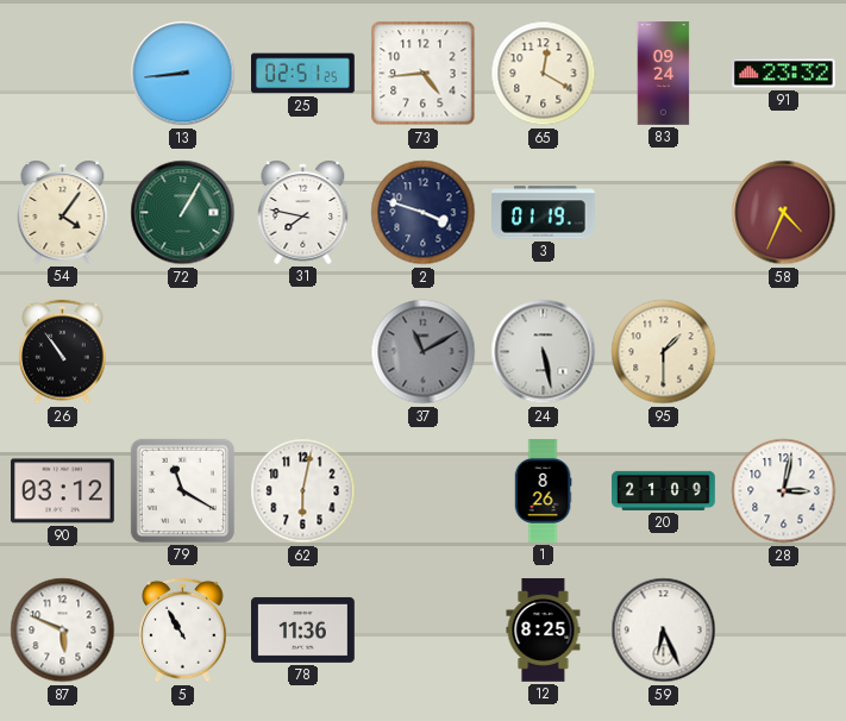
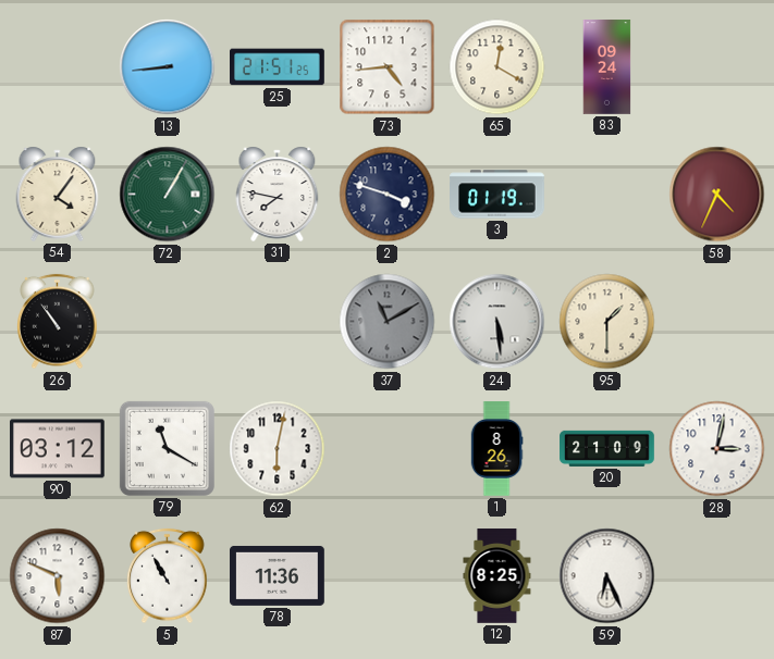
25: 02:51 -> 21:51
91: 23:32 -> none
24: 5:28 -> 5:29
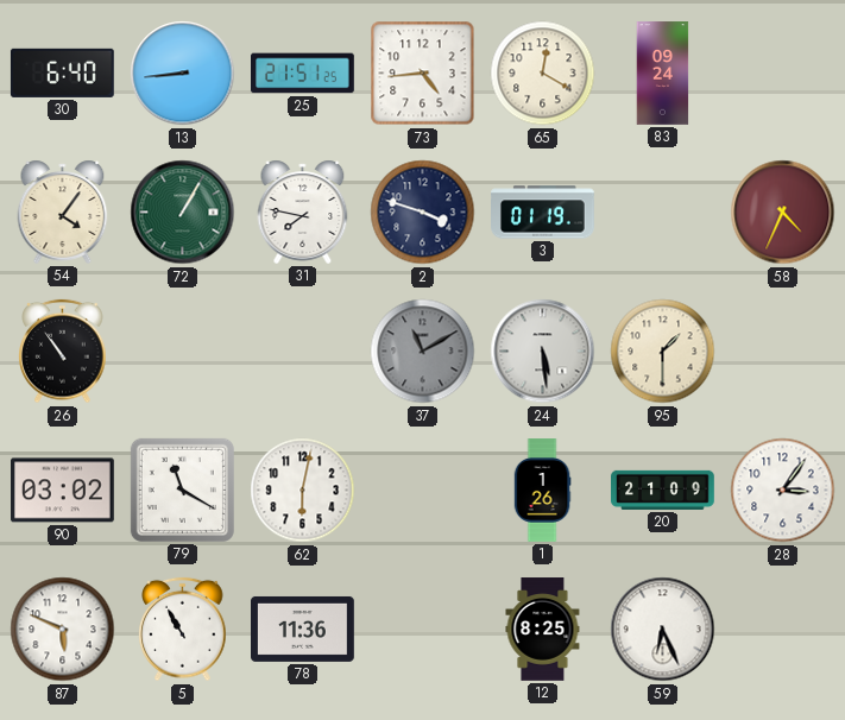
30: none -> 6:40
90: 03:12 -> 03:02
1: 8:26 -> 1:26
28: 3:02 -> 3:06
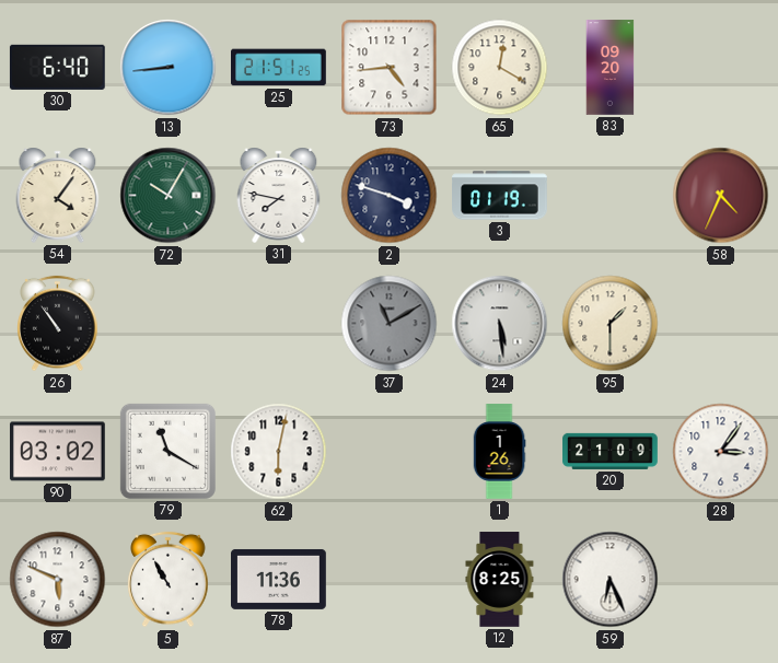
83: 09:24 -> 09:20
72: 1:05 -> 10:05
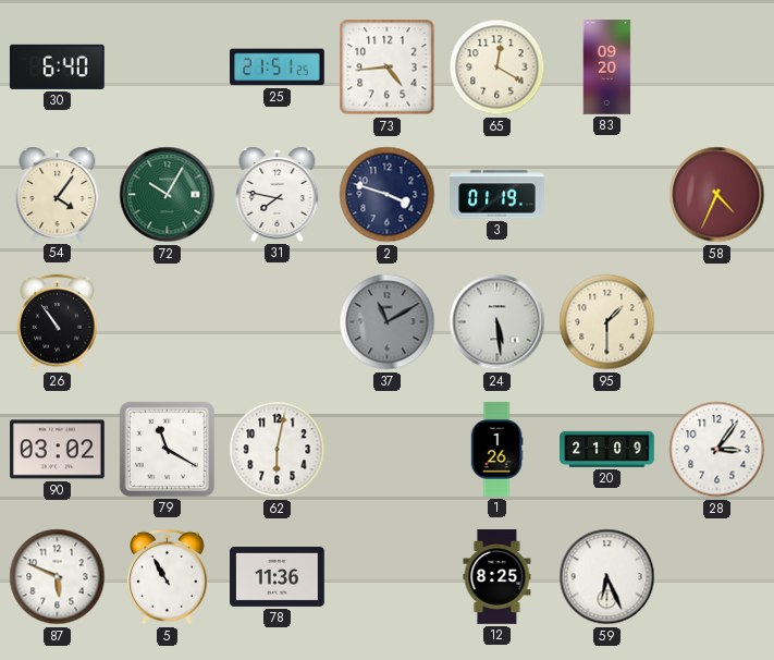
13: 8:44 -> none
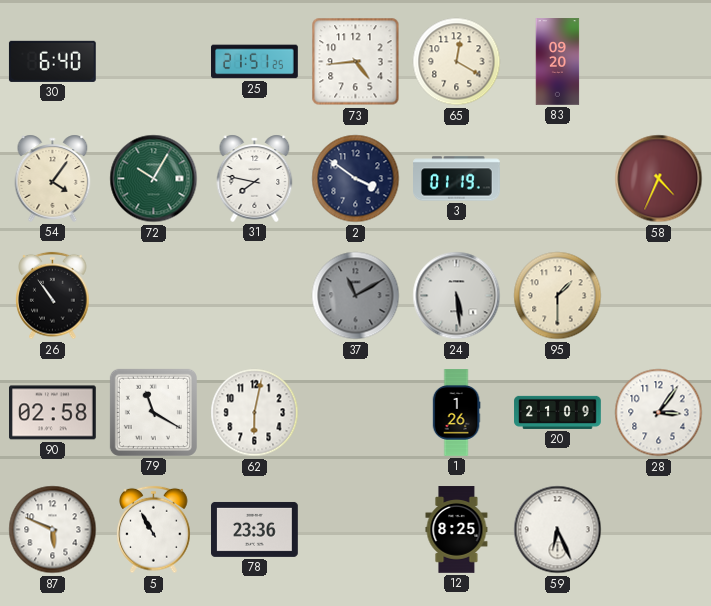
2: 3:48 -> 3:51
90: 03:02 -> 02:58
78: 11:36 -> 23:36
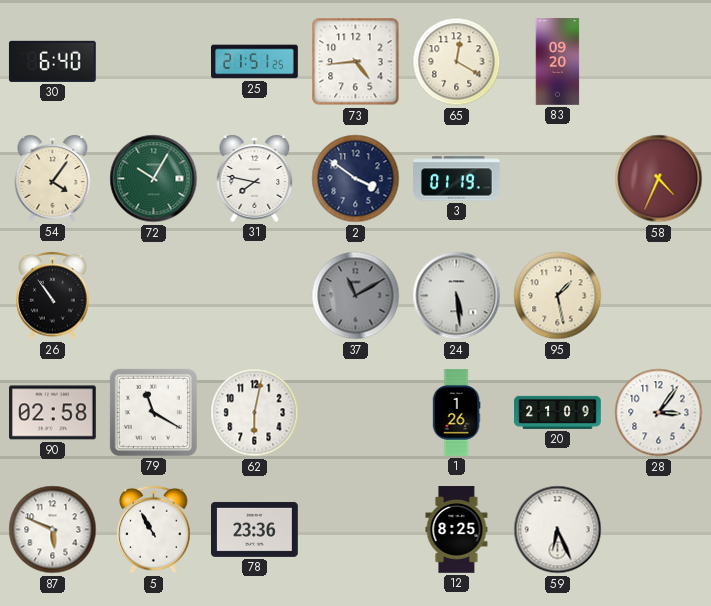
95: 1:30 -> 1:28
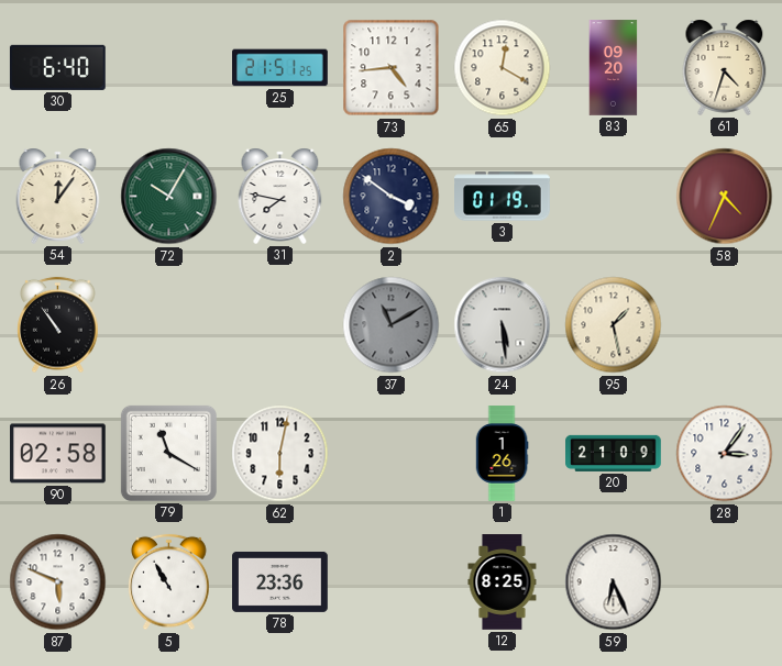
61: none -> 4:33
54: 4:06 -> 12:06
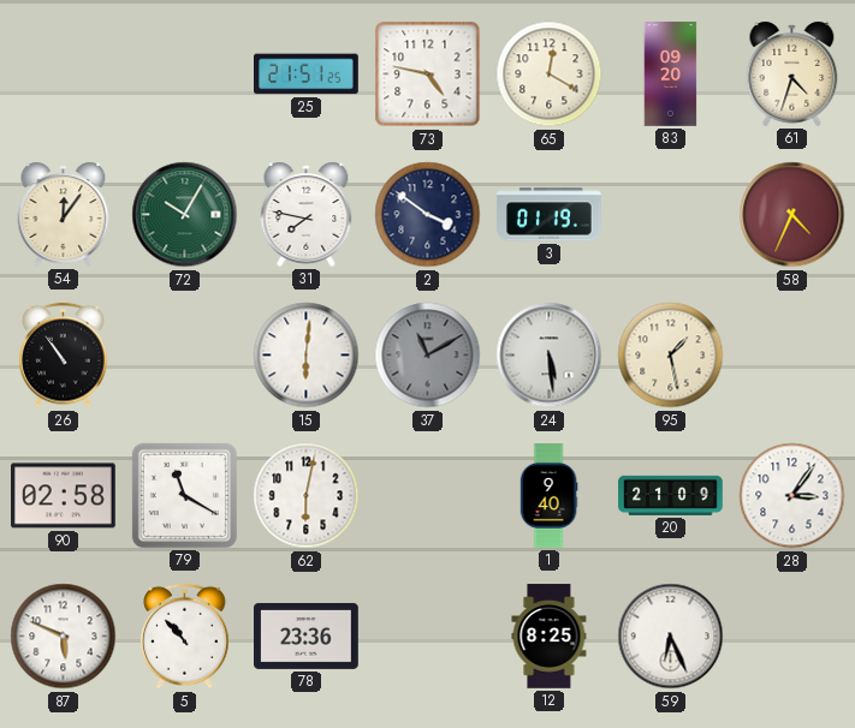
30: 6:40 -> none
73: 4:44 -> 4:47
15: none -> 6:01
1: 1:26 -> 9:40
5: 10:55 -> 10:53
